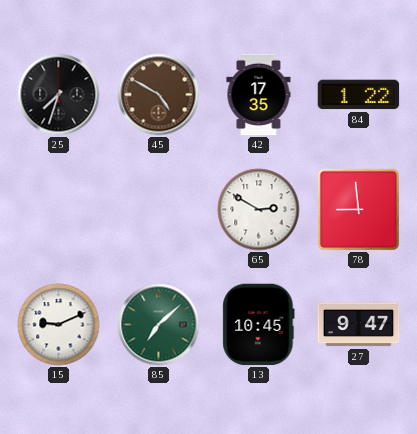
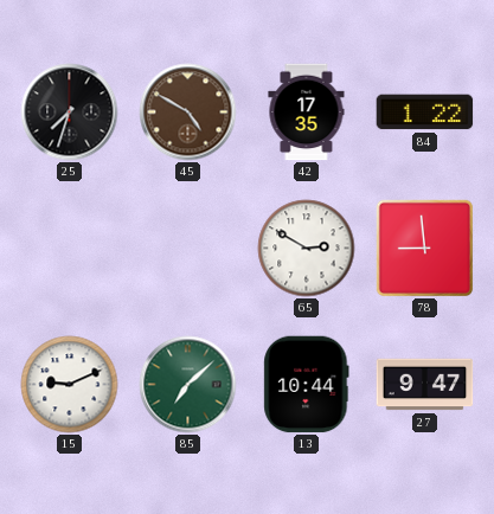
13: 10:45 -> 10:44
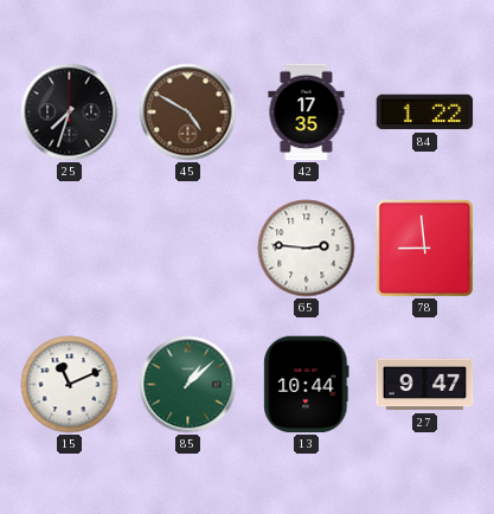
65: 2:50 -> 2:46
15: 9:11 -> 11:11
85: 7:08 -> 1:08
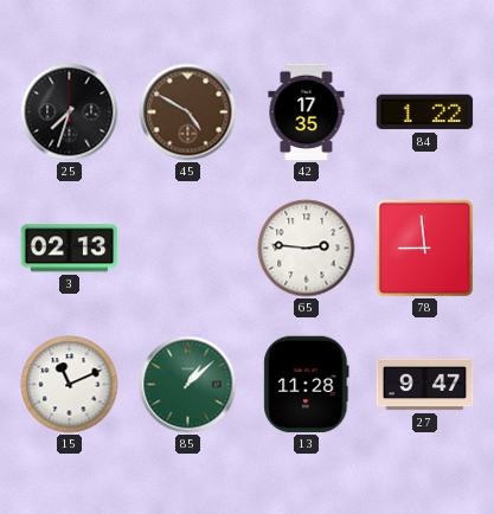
3: none -> 02:13
13: 10:44 -> 11:28
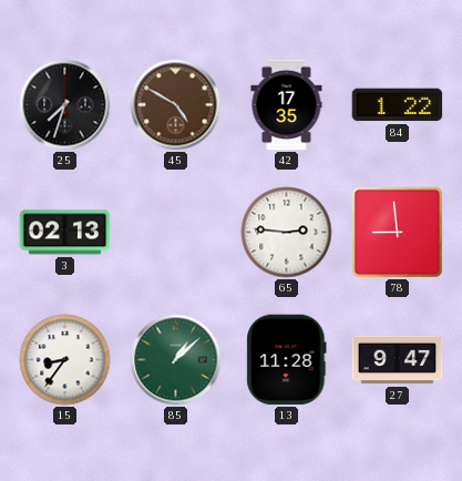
15: 11:11 -> 8:36
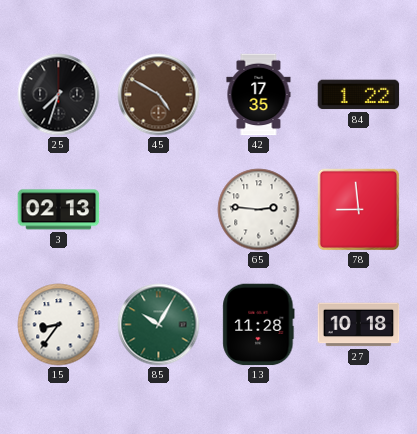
85: 1:08 -> 10:05
27: 9:47 -> 10:18
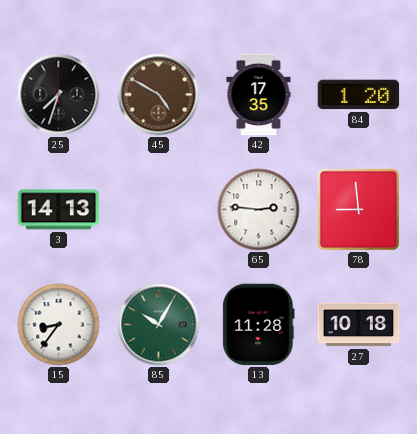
84: 1:22 -> 1:20
3: 02:13 -> 14:13
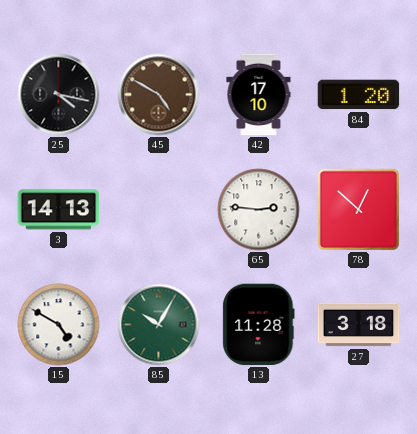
25: 7:33 -> 4:17
42: 17:35 -> 17:10
78: 8:59 -> 12:52
15: 8:36 -> 4:50
27: 10:18 -> 3:18
